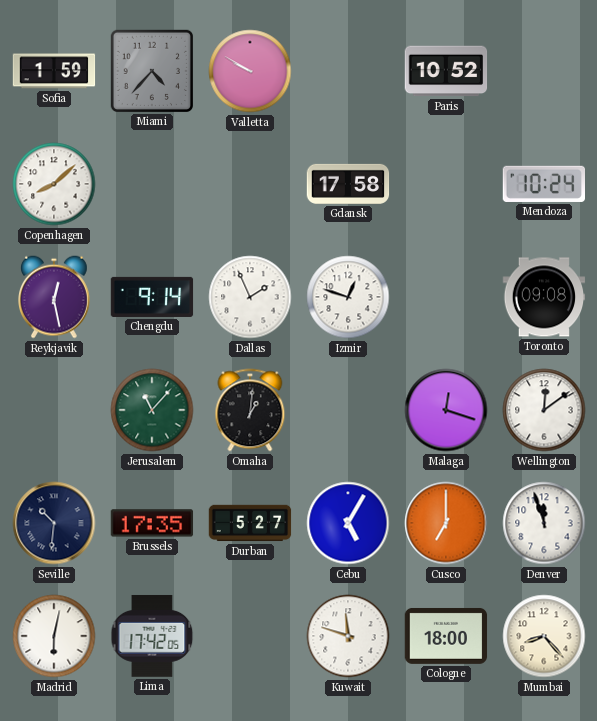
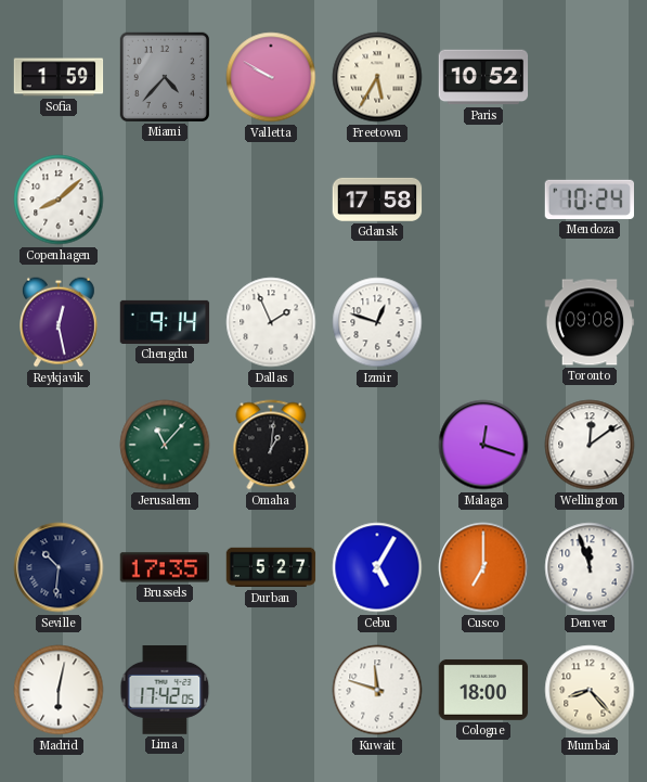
Freetown: none -> 5:35
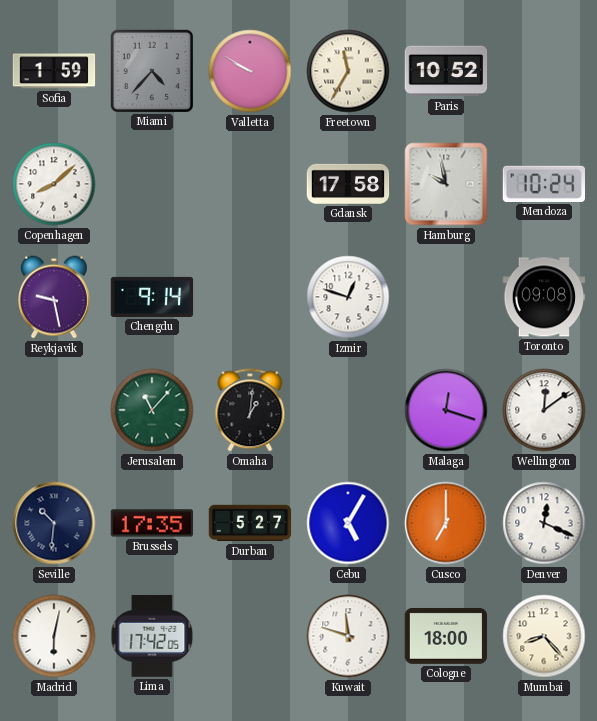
Freetown: 5:35 -> 11:35
Hamburg: none -> 9:58
Reykjavik: 12:28 -> 9:28
Dallas: 1:56 -> none
Denver: 11:57 -> 12:19
